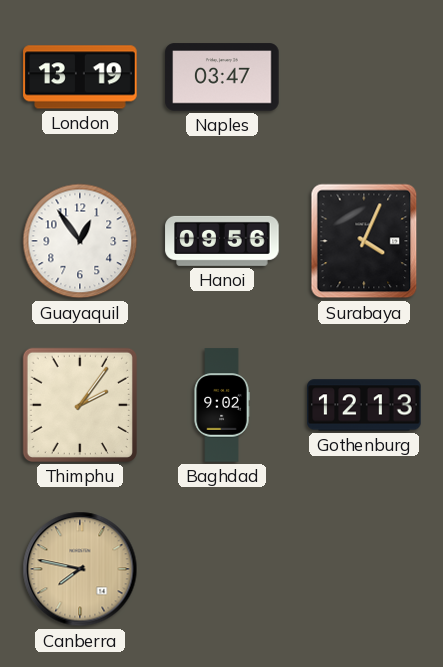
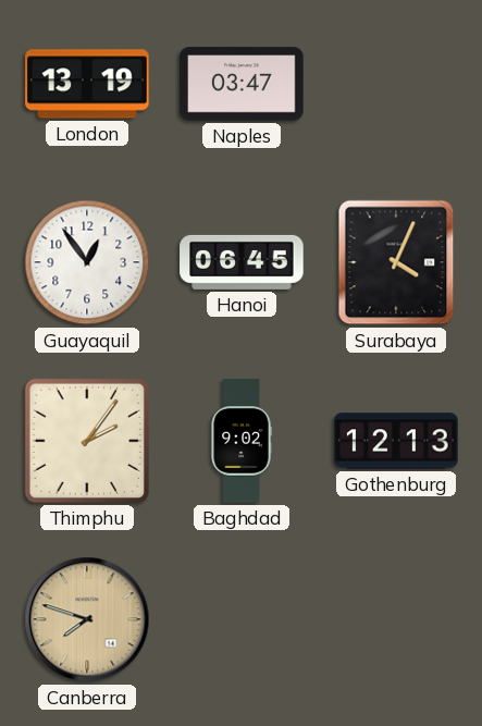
Hanoi: 09:56 -> 06:45
Canberra: 7:47 -> 7:48
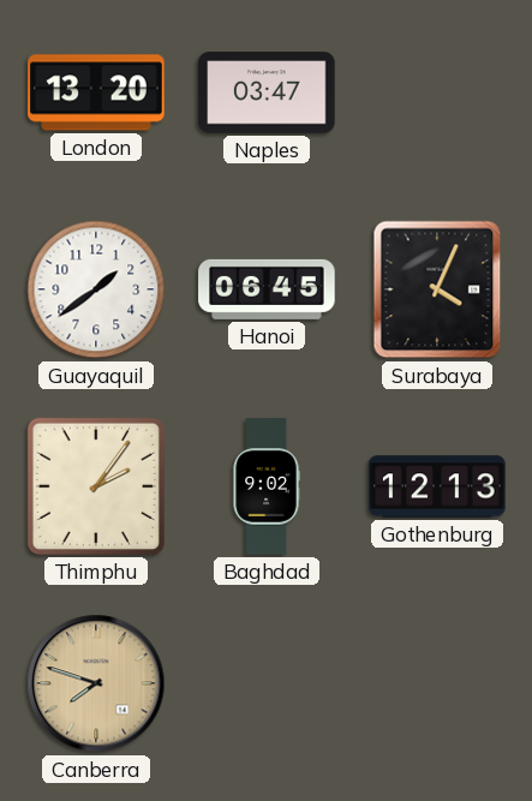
London: 13:19 -> 13:20
Guayaquil: 12:54 -> 1:39
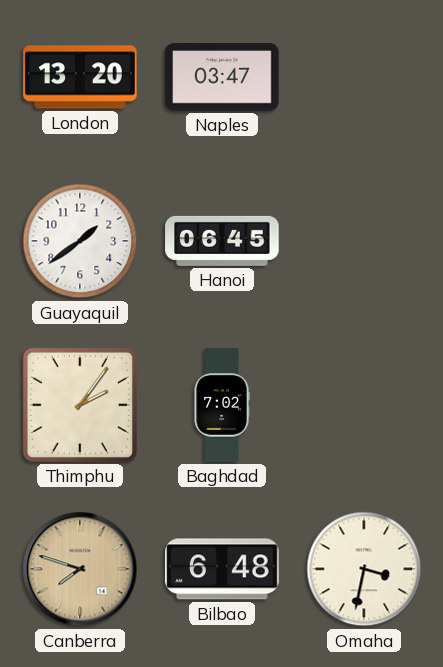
Surabaya: 4:04 -> none
Baghdad: 9:02 -> 7:02
Gothenburg: 12:13 -> none
Bilbao: none -> 6:48
Omaha: none -> 3:32
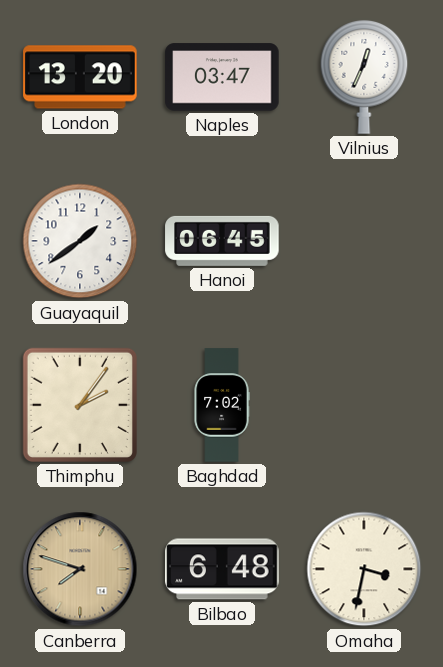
Vilnius: none -> 12:34
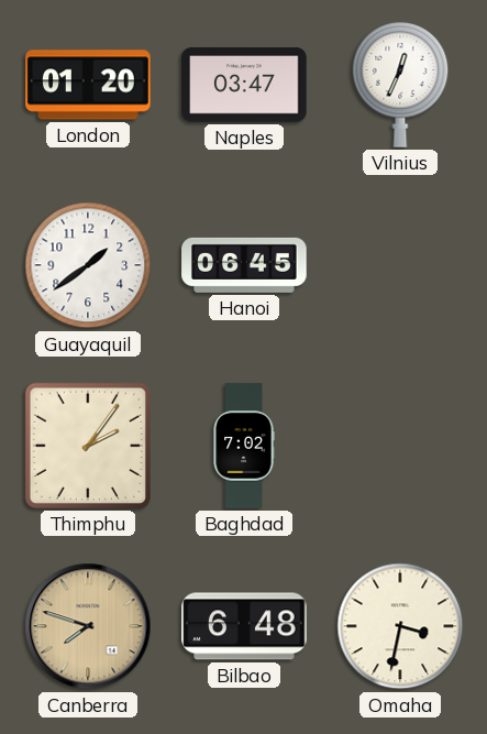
London: 13:20 -> 01:20
